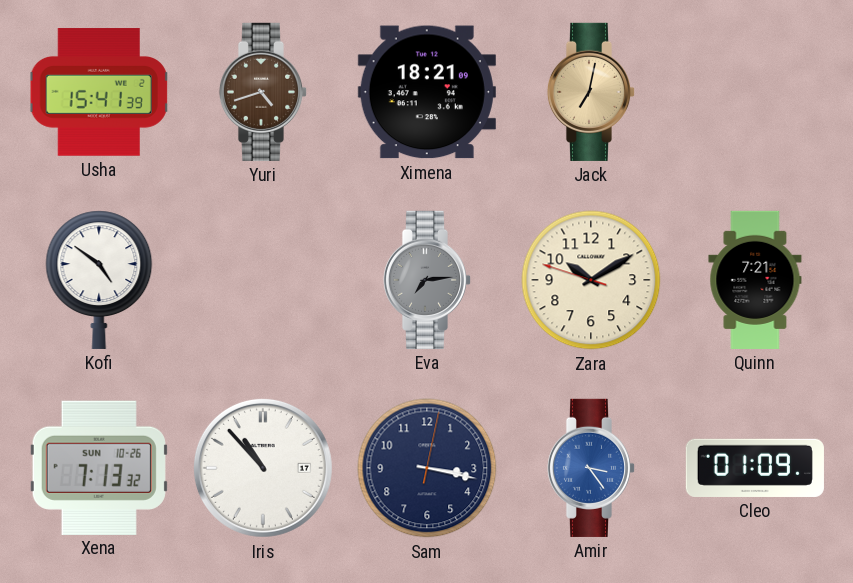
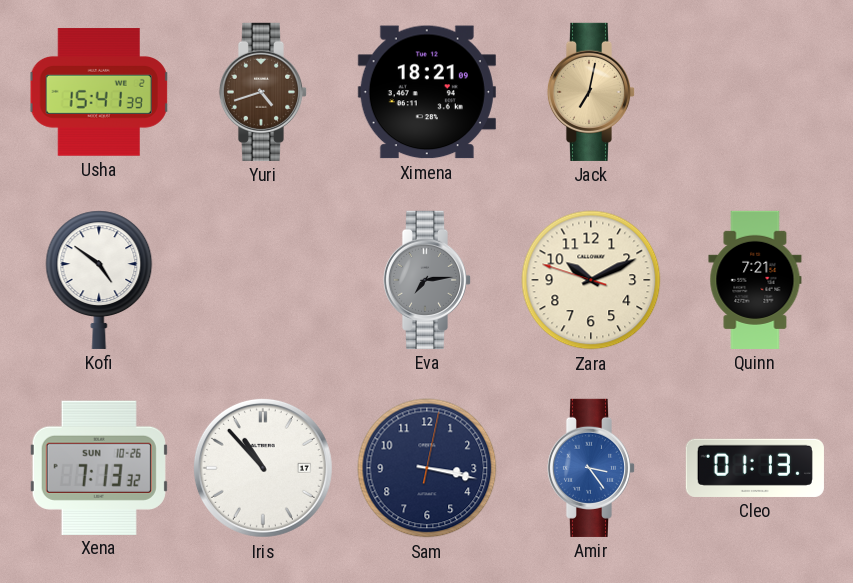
Zara: 10:09 -> 10:10
Cleo: 01:09 -> 01:13
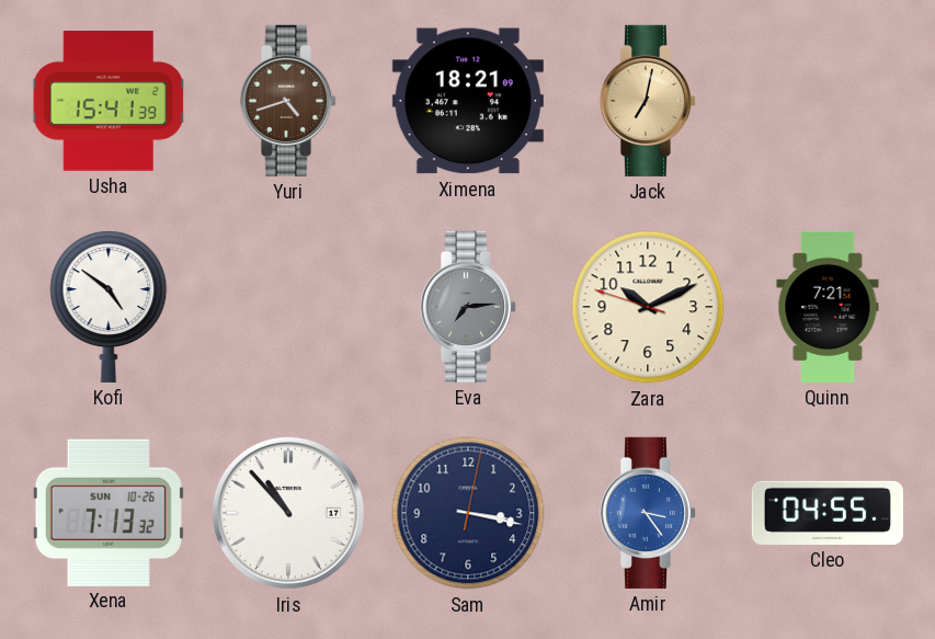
Cleo: 01:13 -> 04:55
